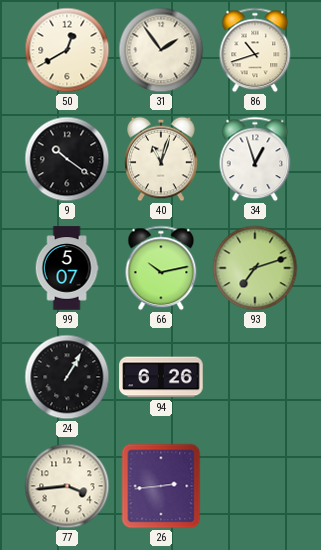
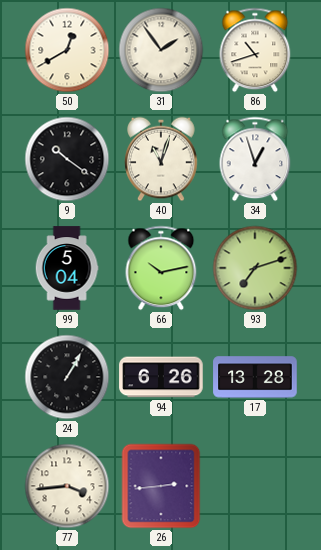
99: 5:07 -> 5:04
17: none -> 13:28
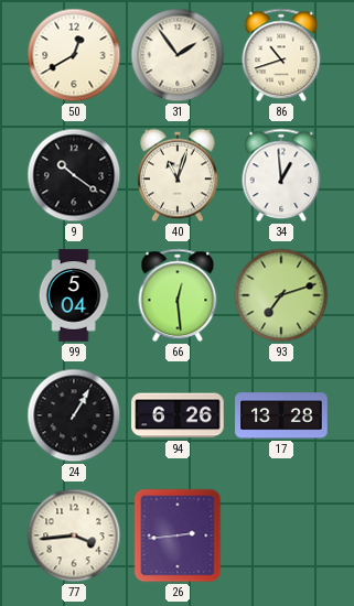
34: 12:57 -> 12:59
66: 10:13 -> 12:29
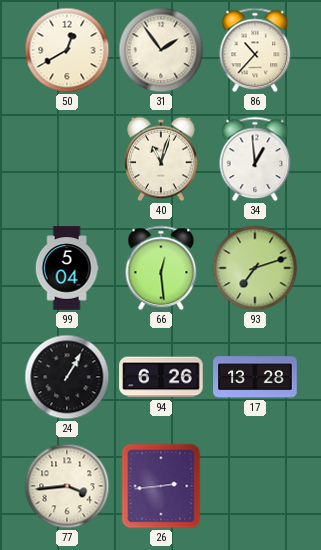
86: 10:42 -> 10:37
9: 10:21 -> none
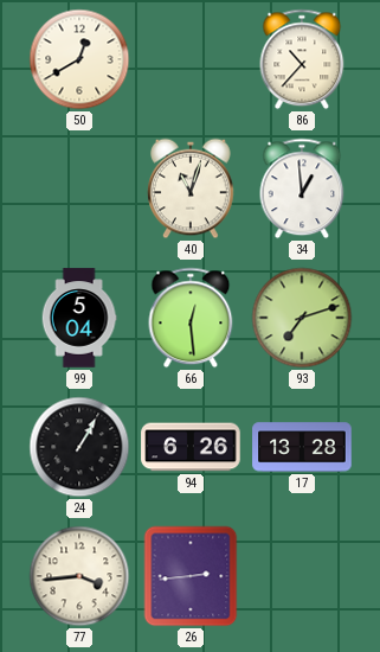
31: 1:54 -> none
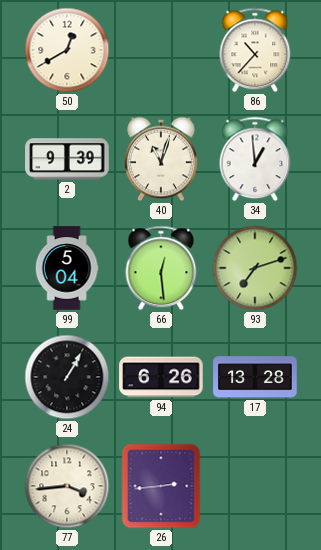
2: none -> 9:39
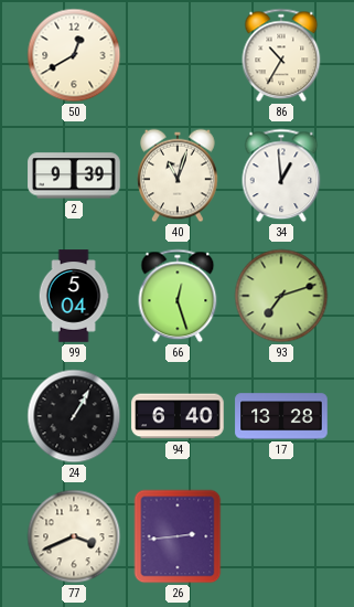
86: 10:37 -> 10:35
66: 12:29 -> 12:27
94: 6:26 -> 6:40
77: 3:44 -> 3:41
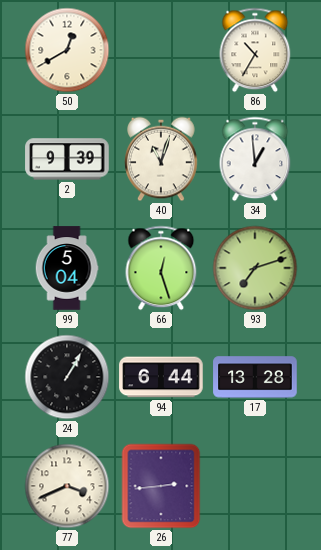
94: 6:40 -> 6:44
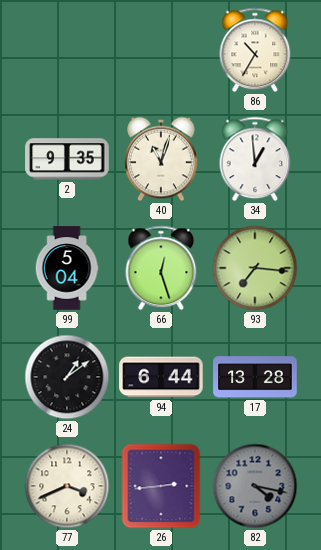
50: 12:40 -> none
2: 9:39 -> 9:35
93: 7:12 -> 7:16
24: 1:05 -> 1:09
82: none -> 4:17
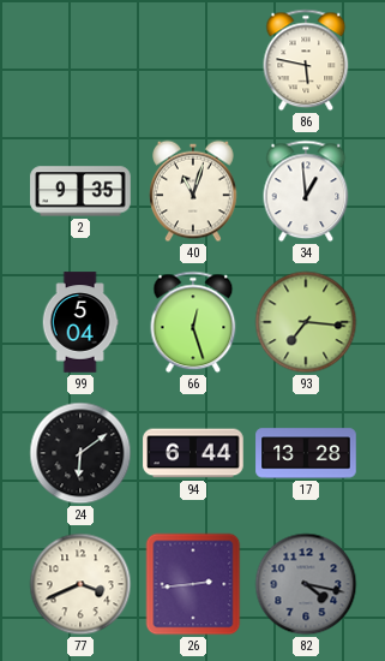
86: 10:35 -> 5:47
24: 1:09 -> 6:09
